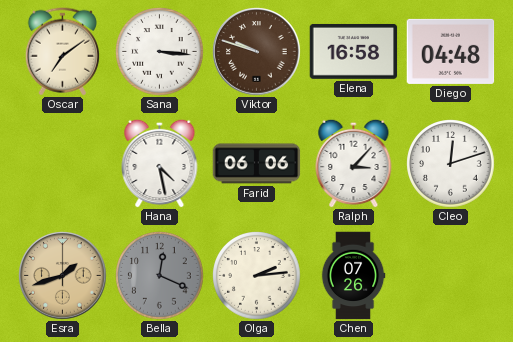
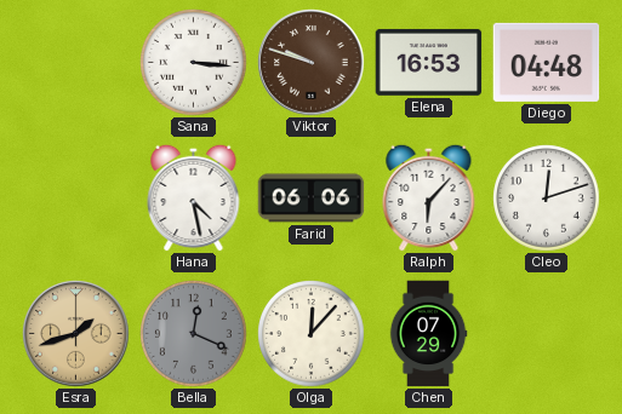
Oscar: 7:09 -> none
Elena: 16:58 -> 16:53
Ralph: 3:07 -> 6:07
Olga: 2:14 -> 12:07
Chen: 07:26 -> 07:29
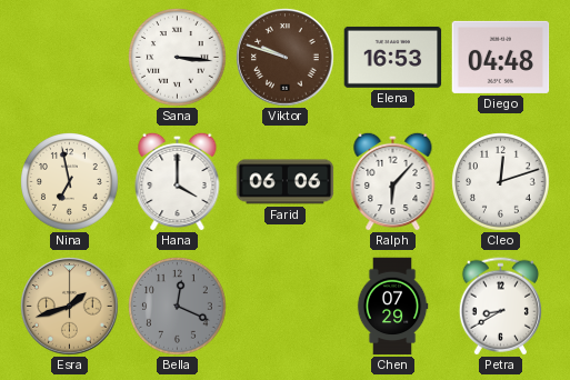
Nina: none -> 6:58
Hana: 4:28 -> 4:00
Olga: 12:07 -> none
Petra: none -> 8:40
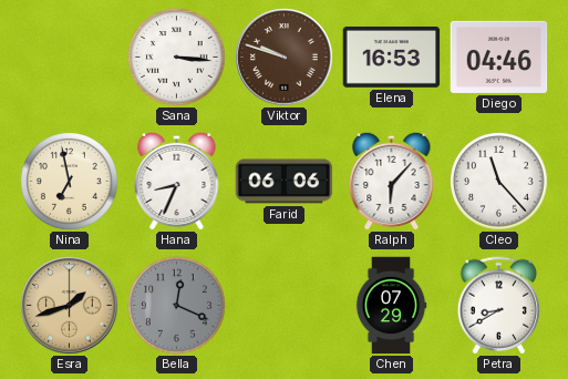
Diego: 04:48 -> 04:46
Hana: 4:00 -> 8:34
Cleo: 12:12 -> 11:23
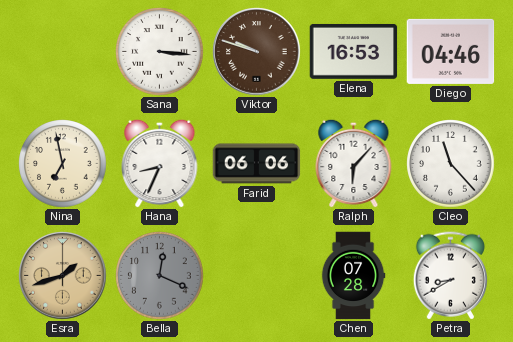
Chen: 07:29 -> 07:28
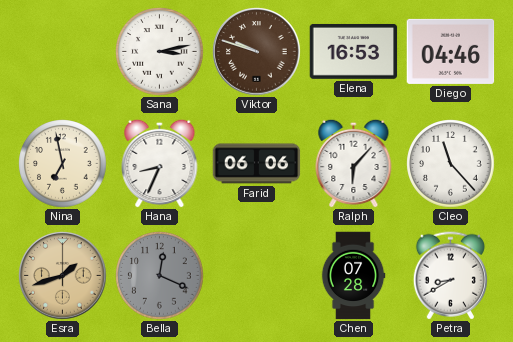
Sana: 3:16 -> 3:13
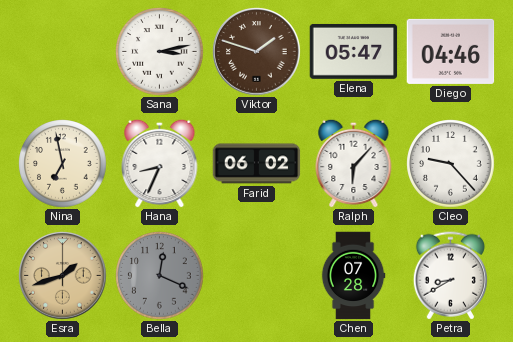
Viktor: 9:48 -> 1:48
Elena: 16:53 -> 05:47
Farid: 06:06 -> 06:02
Cleo: 11:23 -> 9:23
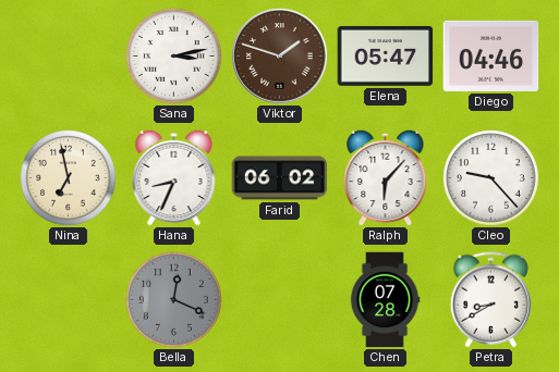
Esra: 1:42 -> none
